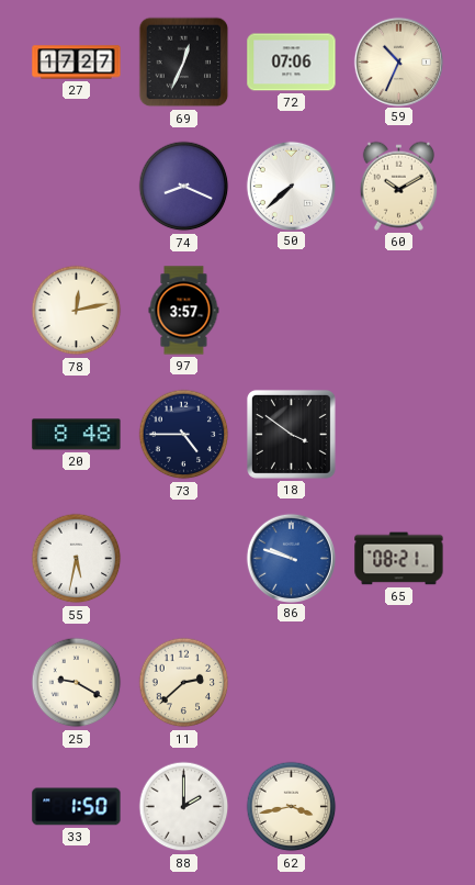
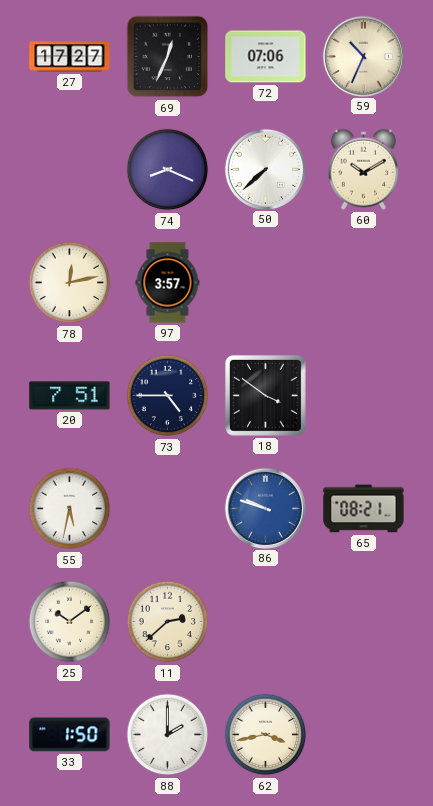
20: 8:48 -> 7:51
25: 9:20 -> 10:09
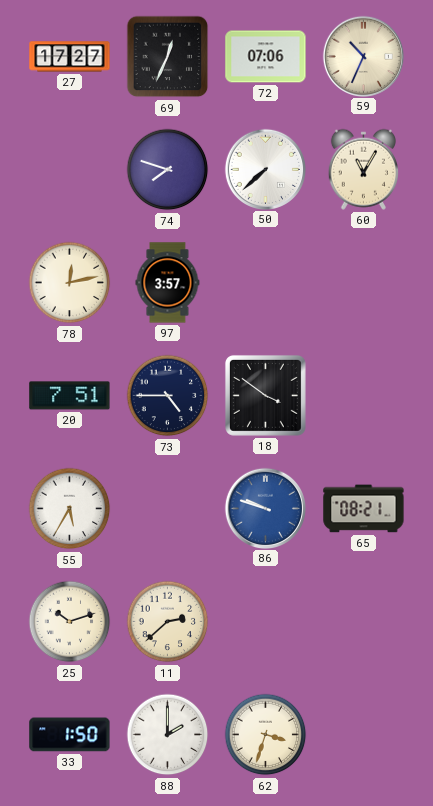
74: 8:19 -> 7:48
60: 10:10 -> 11:05
55: 5:32 -> 5:35
25: 10:09 -> 10:12
62: 3:43 -> 3:33
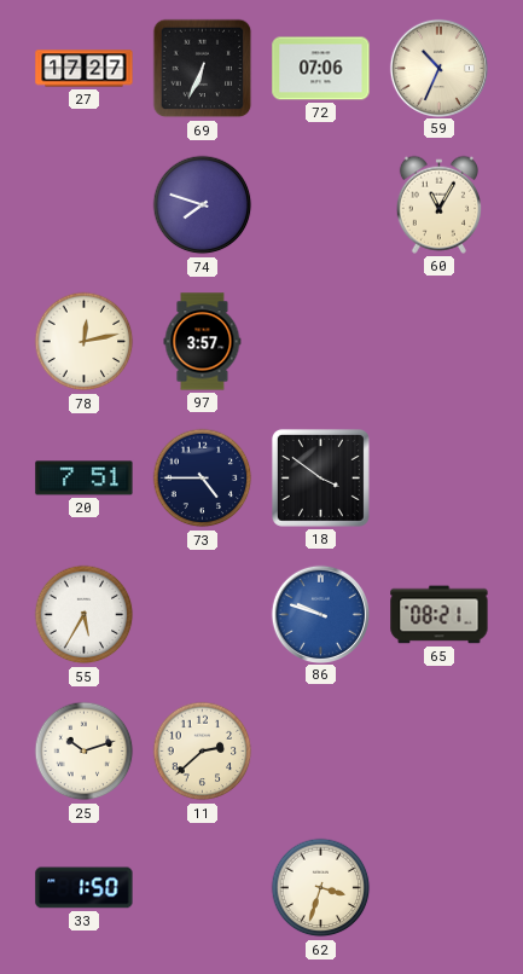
69: 12:34 -> 6:34
50: 7:38 -> none
88: 2:00 -> none
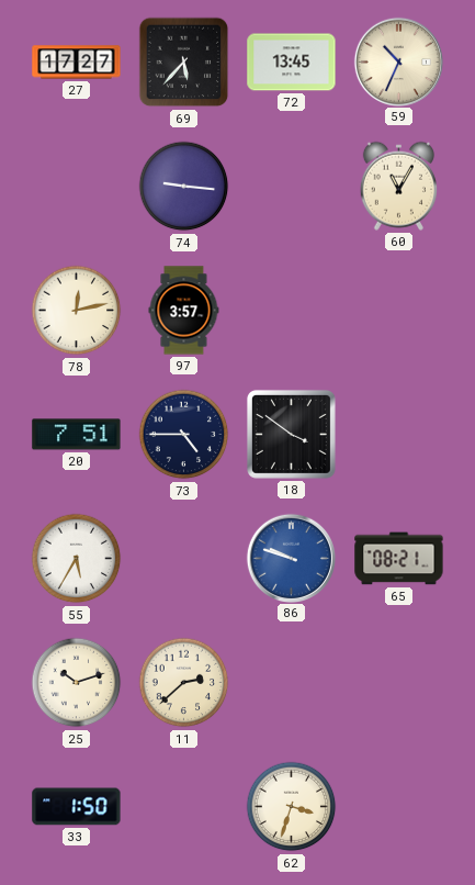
69: 6:34 -> 5:37
72: 07:06 -> 13:45
74: 7:48 -> 9:16
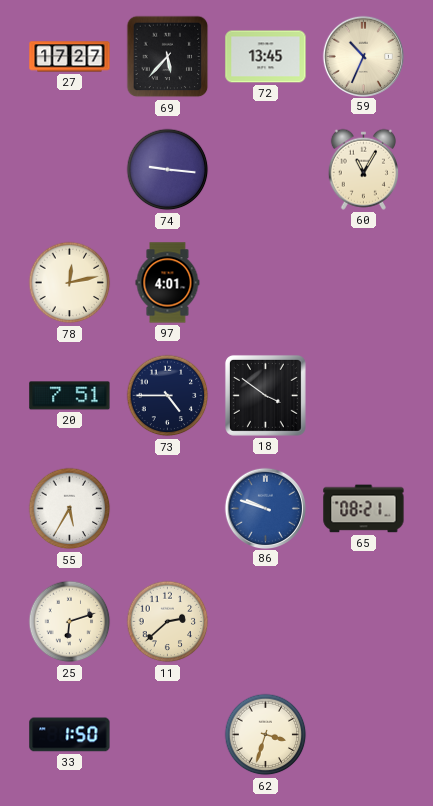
97: 3:57 -> 4:01
25: 10:12 -> 6:12
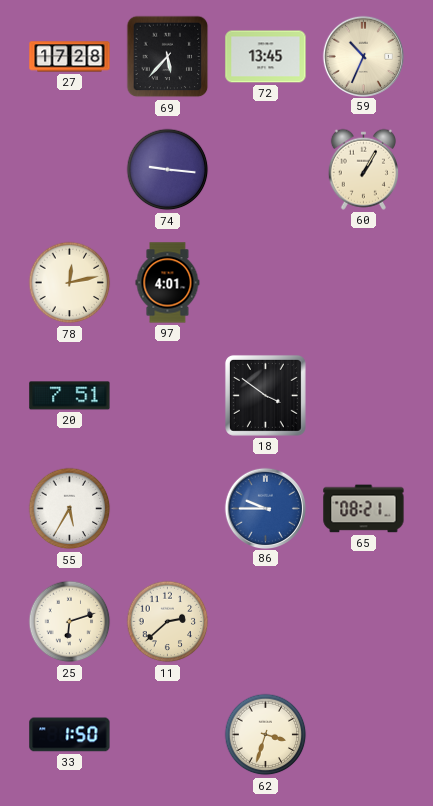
27: 17:27 -> 17:28
60: 11:05 -> 1:05
73: 4:45 -> none
86: 9:48 -> 9:45
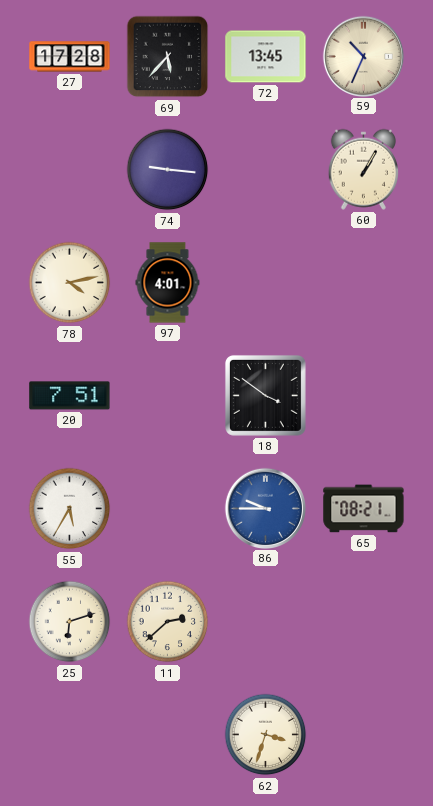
78: 12:13 -> 4:13
33: 1:50 -> none
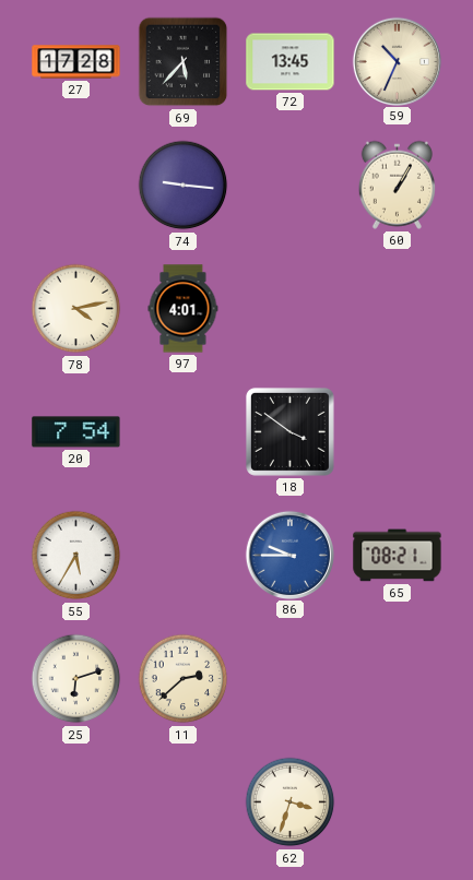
20: 7:51 -> 7:54
